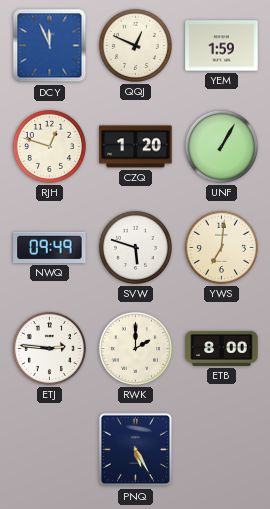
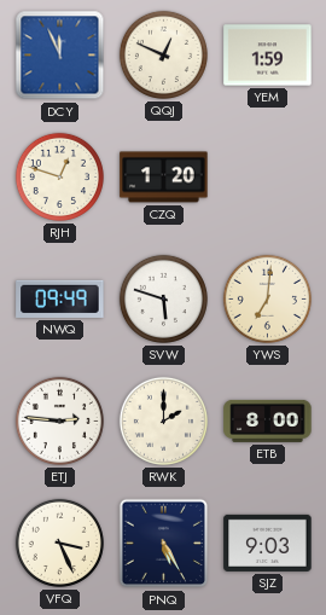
UNF: 1:05 -> none
VFQ: none -> 3:26
SJZ: none -> 9:03
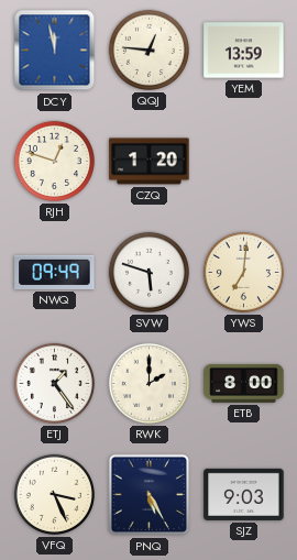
DCY: 11:56 -> 11:58
QQJ: 12:49 -> 12:46
YEM: 1:59 -> 13:59
ETJ: 2:46 -> 1:24
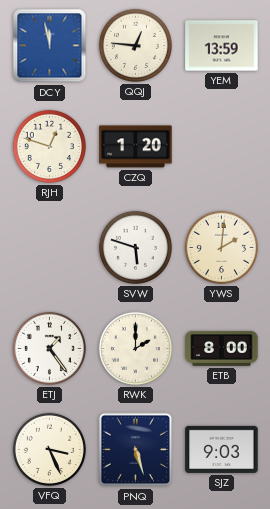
NWQ: 09:49 -> none
YWS: 7:01 -> 2:01
PNQ: 5:25 -> 5:27
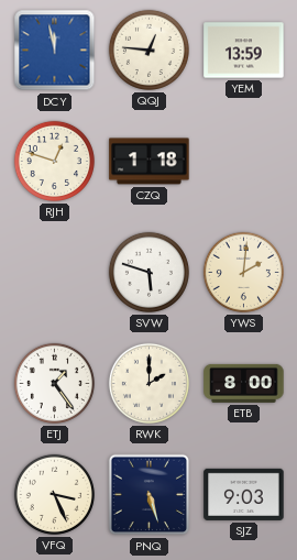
CZQ: 1:20 -> 1:18
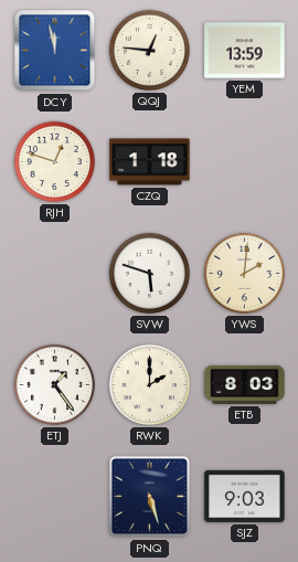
ETB: 8:00 -> 8:03
VFQ: 3:26 -> none
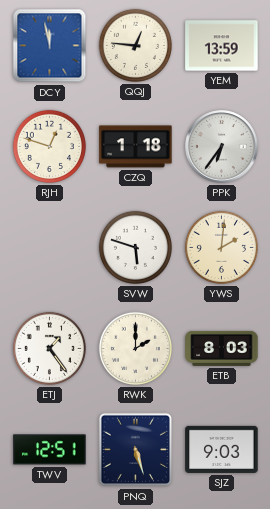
PPK: none -> 6:36
TWV: none -> 12:51
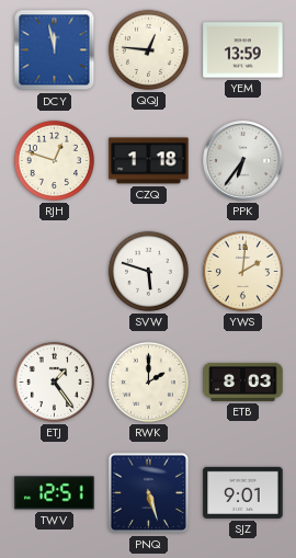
SJZ: 9:03 -> 9:01
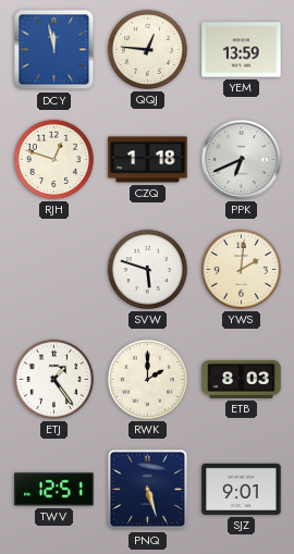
PPK: 6:36 -> 6:41
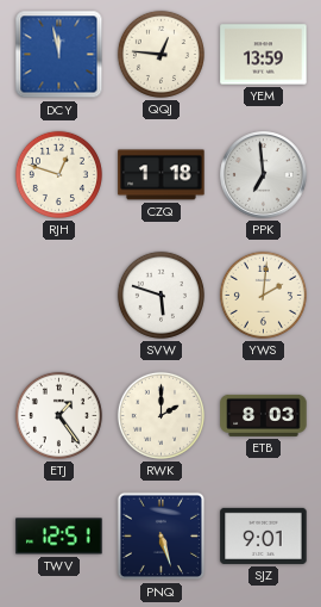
PPK: 6:41 -> 6:59
